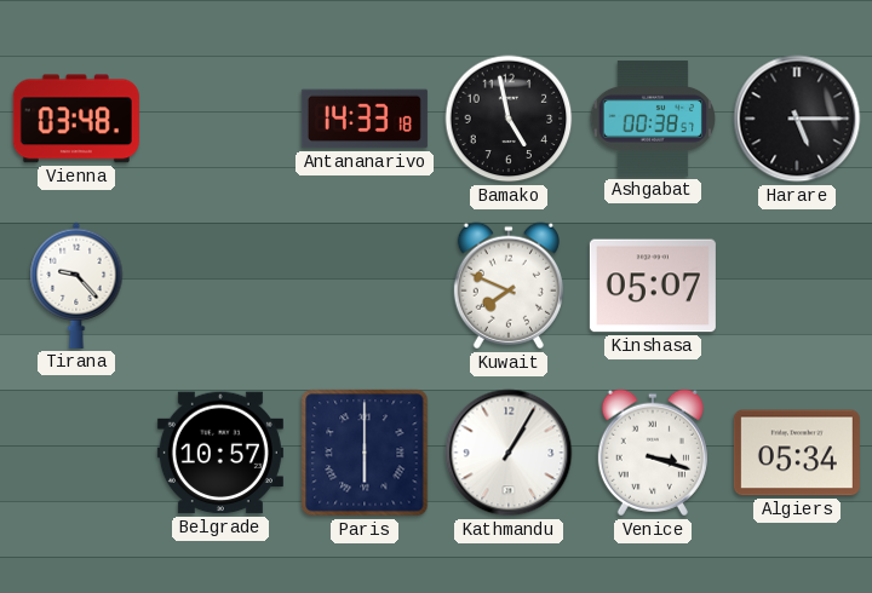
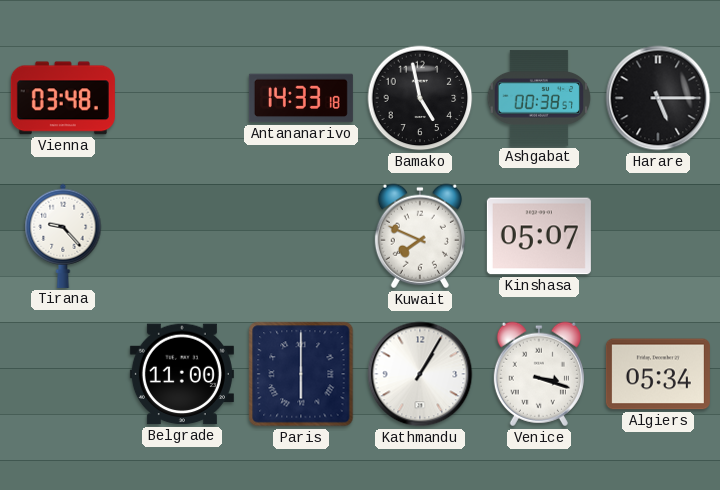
Belgrade: 10:57 -> 11:00
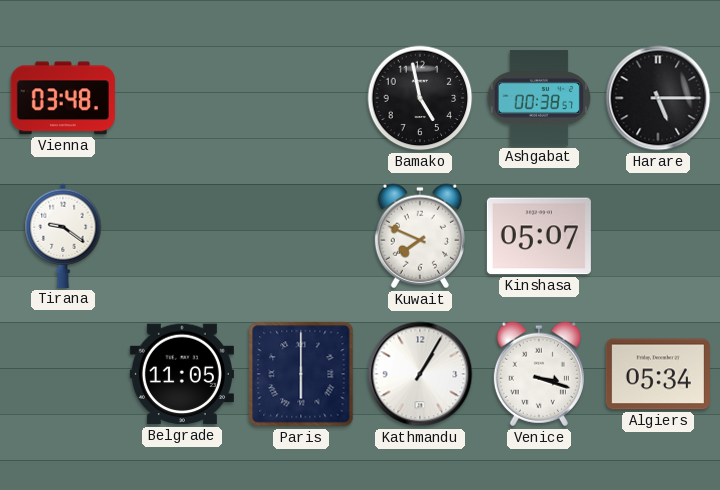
Antananarivo: 14:33 -> none
Tirana: 9:23 -> 9:21
Belgrade: 11:00 -> 11:05
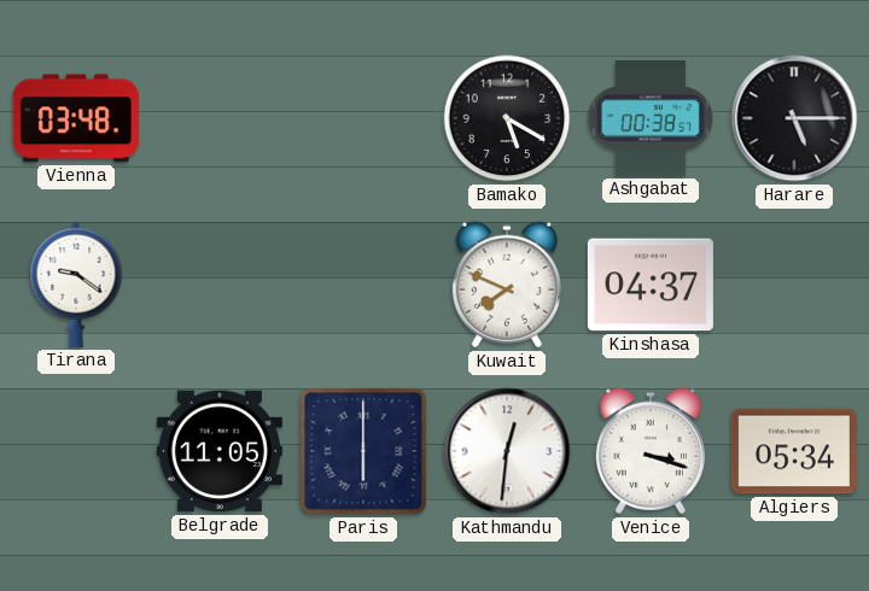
Bamako: 4:58 -> 5:20
Kinshasa: 05:07 -> 04:37
Kathmandu: 1:05 -> 12:31
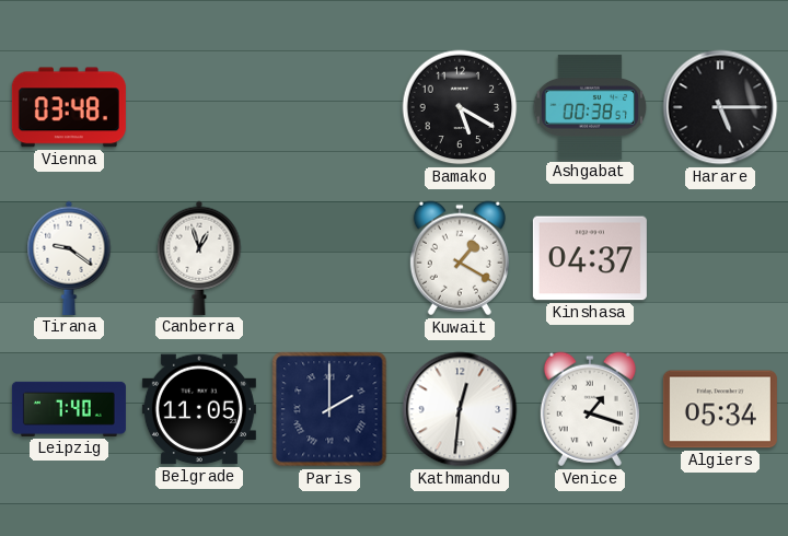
Canberra: none -> 12:57
Kuwait: 7:49 -> 1:20
Leipzig: none -> 7:40
Paris: 6:00 -> 2:00
Venice: 3:18 -> 1:18
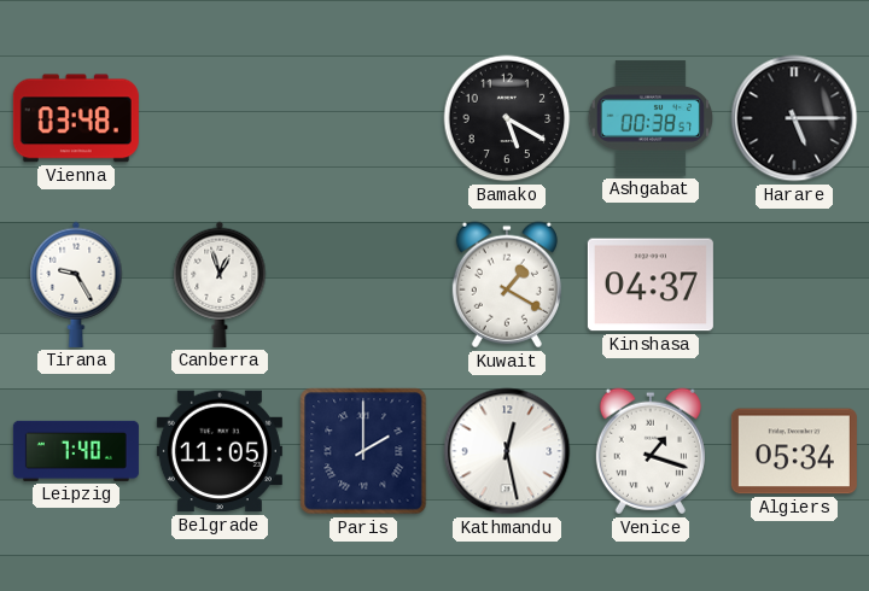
Tirana: 9:21 -> 9:25
Kathmandu: 12:31 -> 12:28
